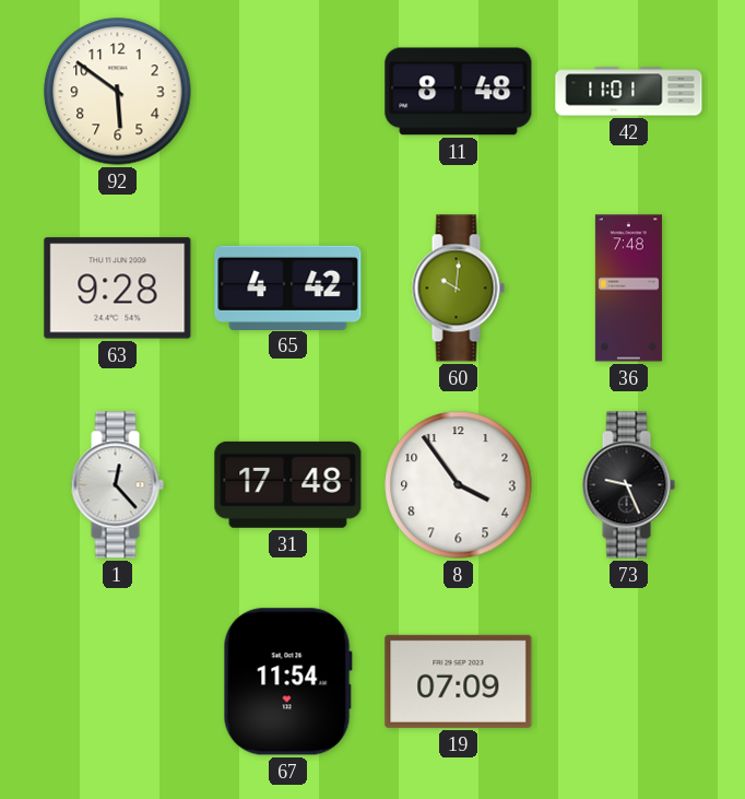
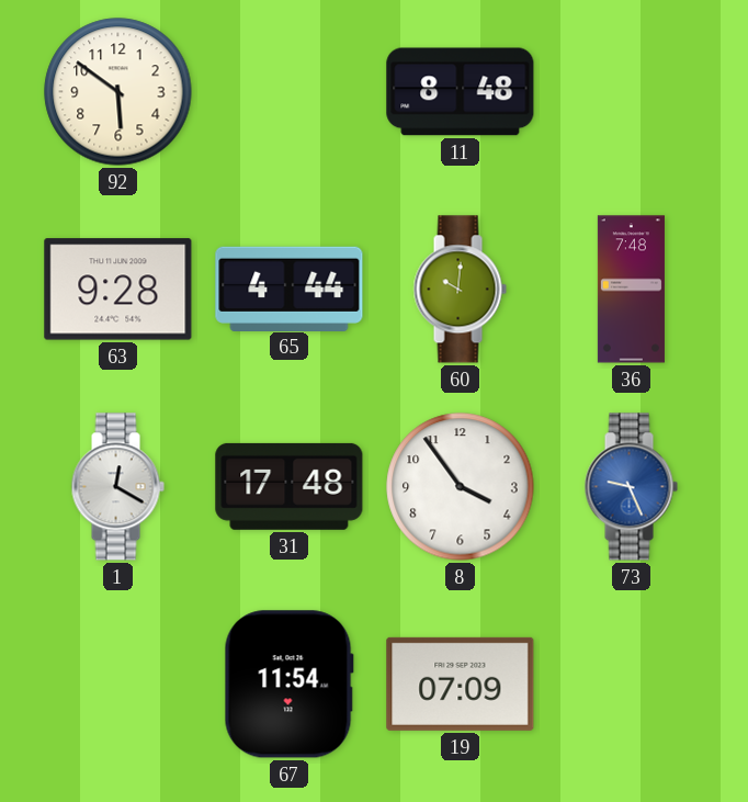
42: 11:01 -> none
65: 4:42 -> 4:44
1: 12:23 -> 12:20
73 dial: black -> blue
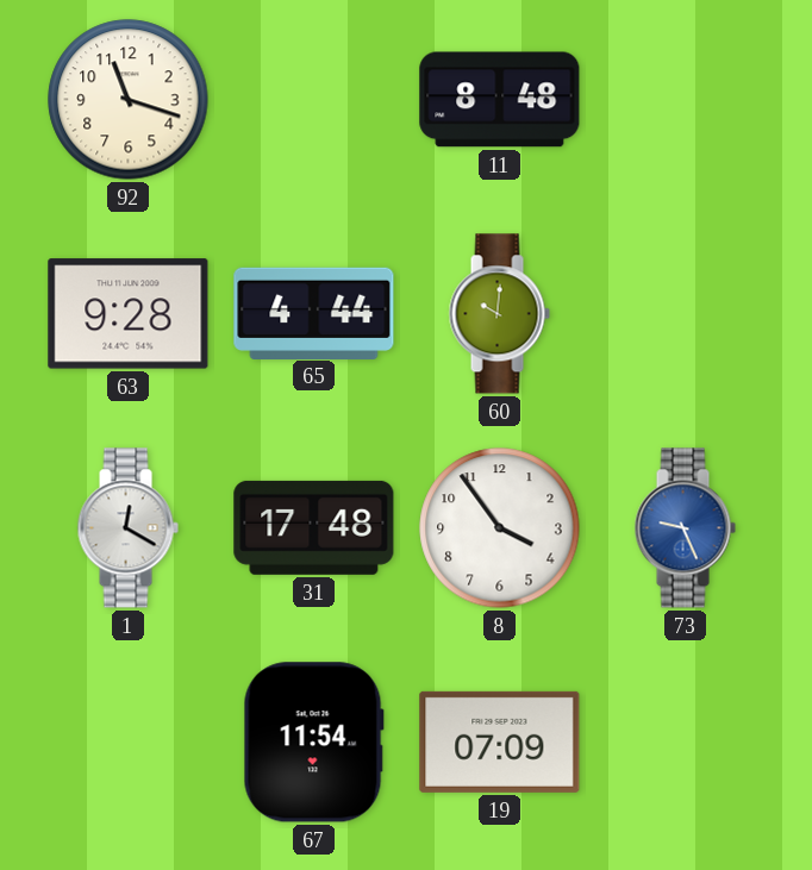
92: 5:51 -> 11:18
36: 7:48 -> none
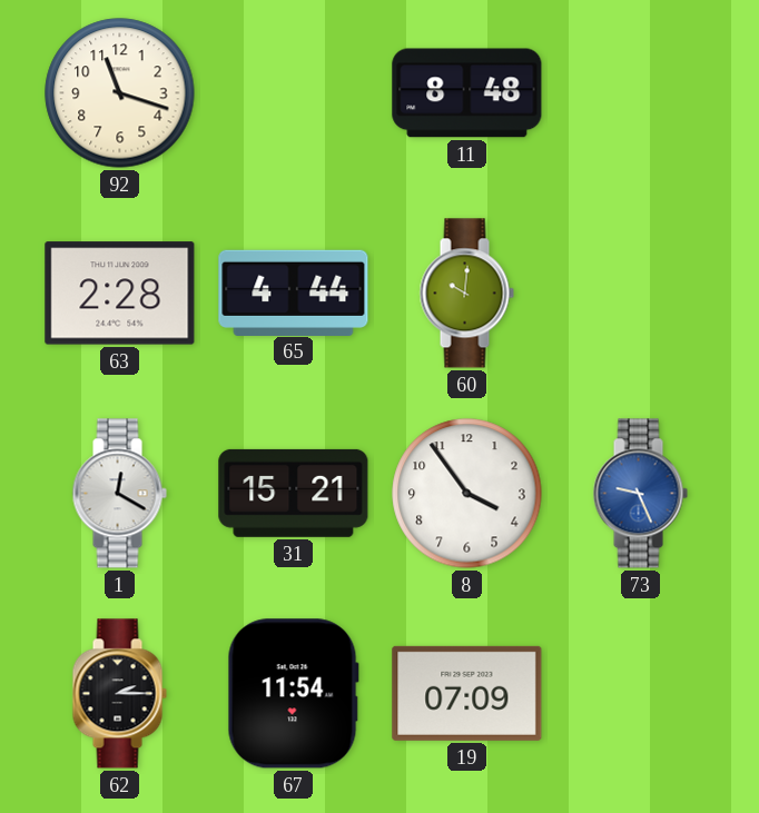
63: 9:28 -> 2:28
31: 17:48 -> 15:21
62: none -> 2:15
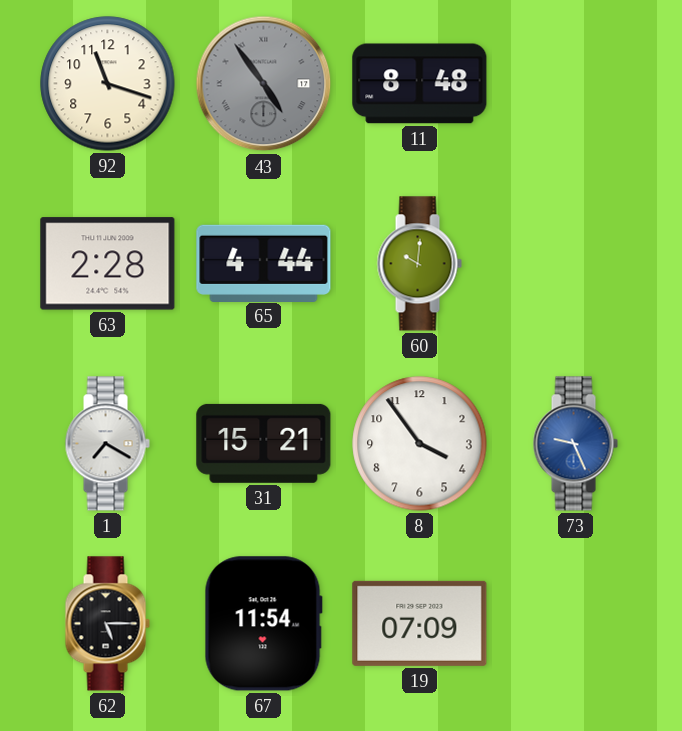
43: none -> 4:54
1: 12:20 -> 7:20
62: 2:15 -> 5:15
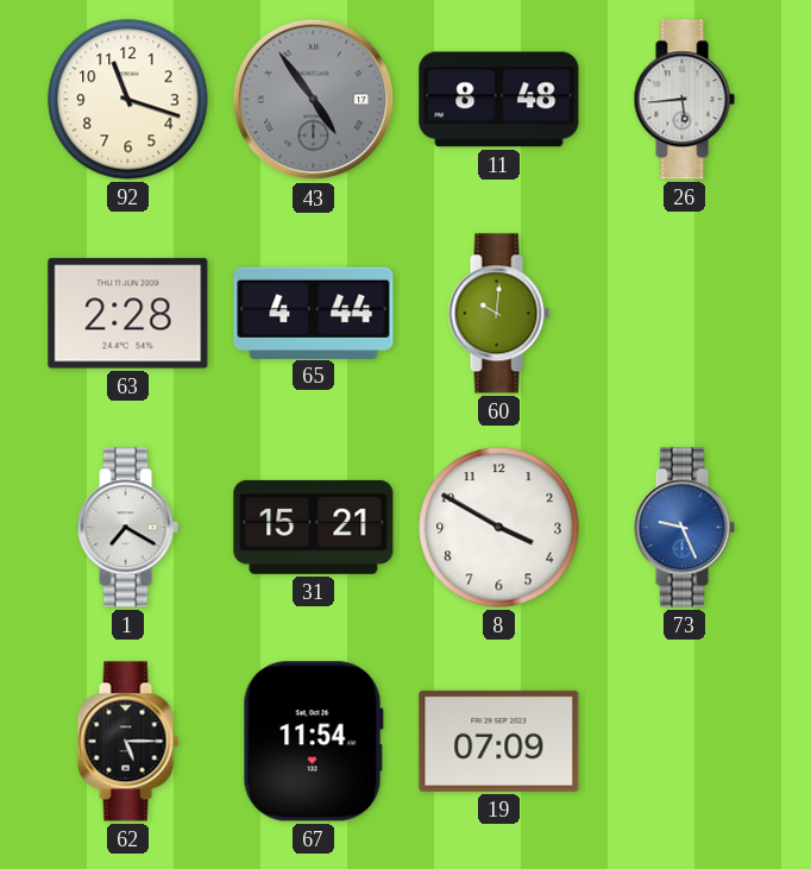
26: none -> 5:44
8: 3:54 -> 3:50
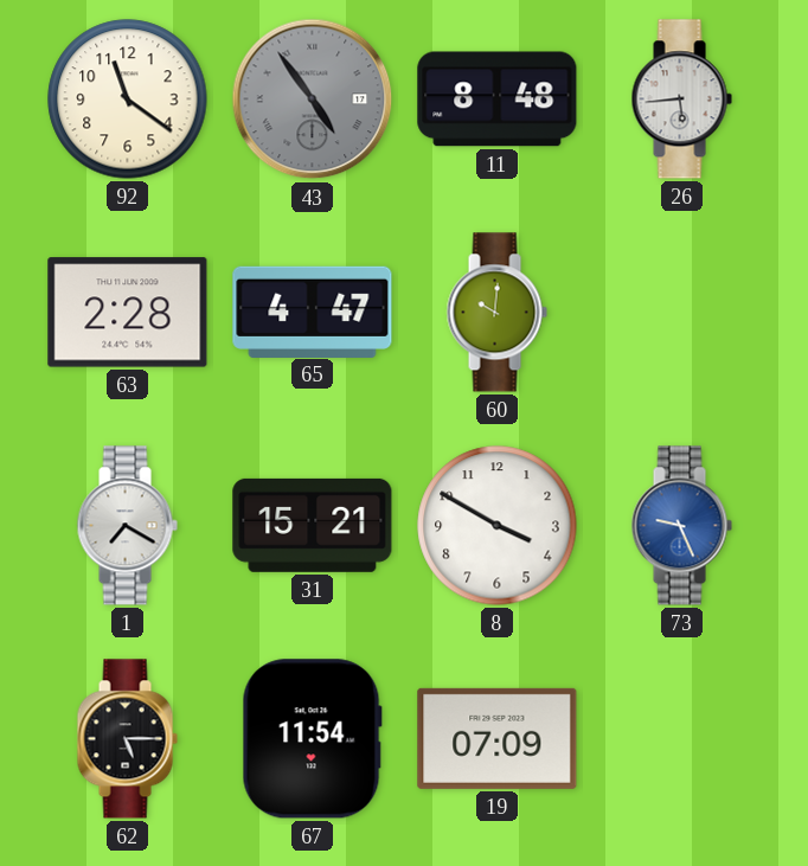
92: 11:18 -> 11:21
65: 4:44 -> 4:47
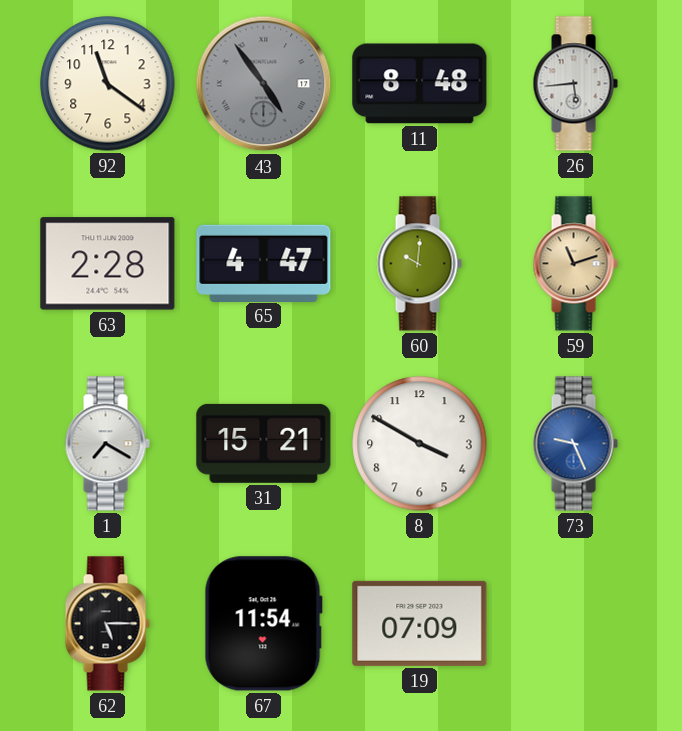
59: none -> 11:12
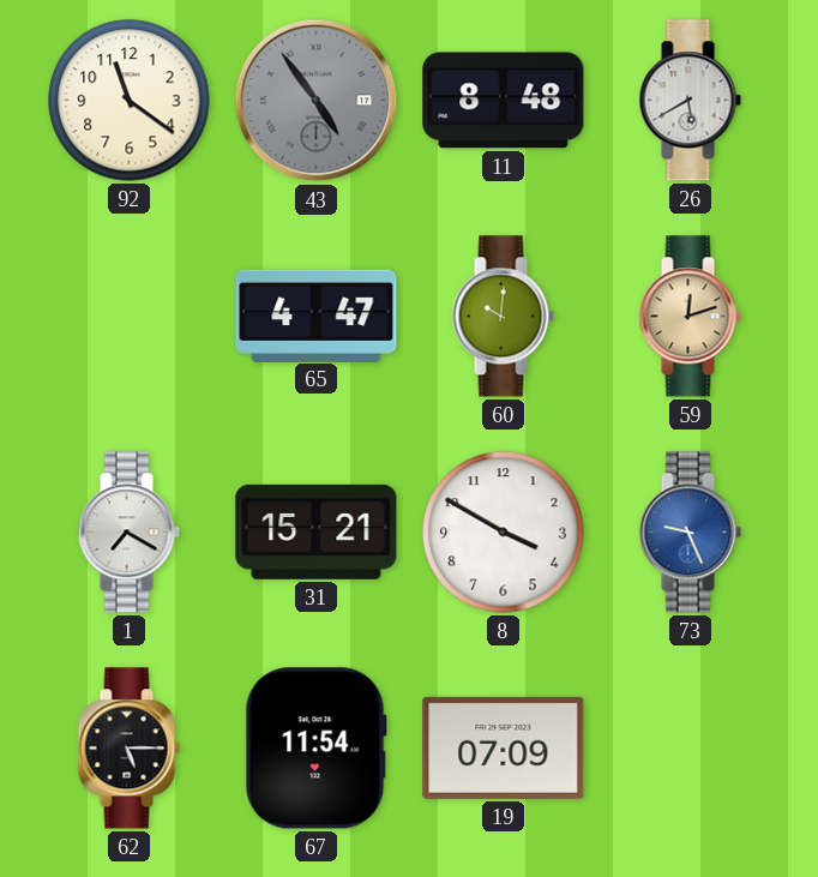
26: 5:44 -> 5:40
63: 2:28 -> none
59: 11:12 -> 12:12
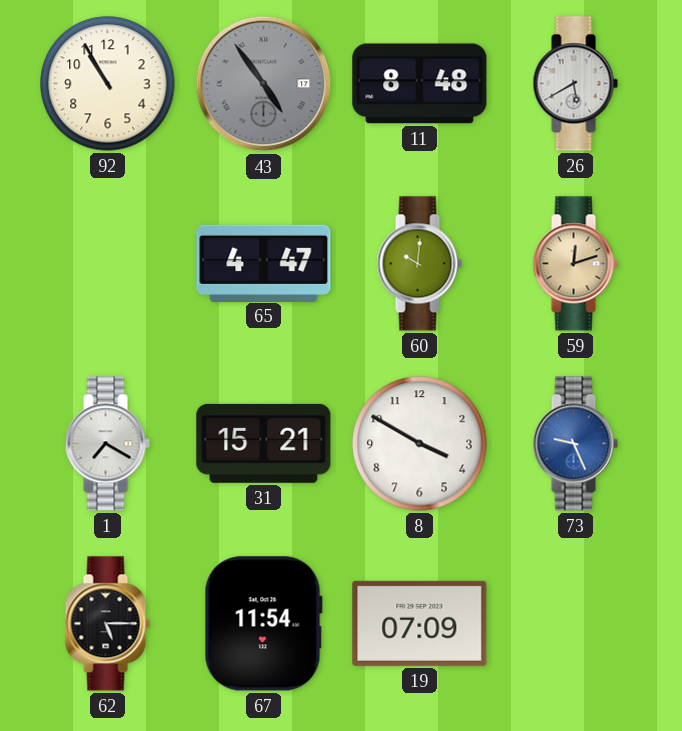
92: 11:21 -> 10:55
